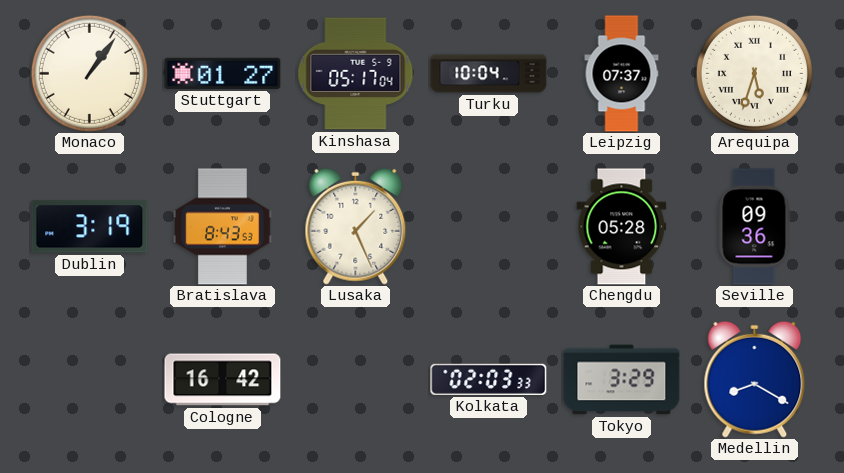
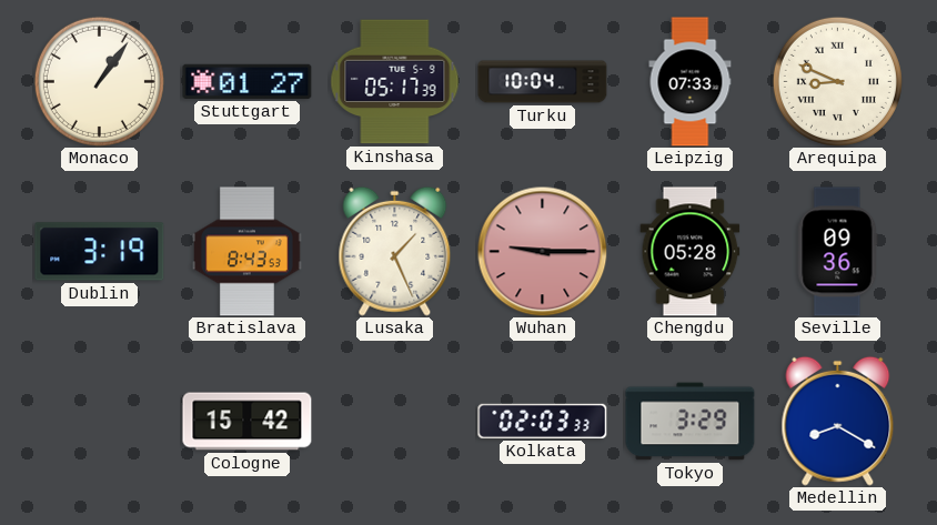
Kinshasa: 05:17:04 -> 05:17:39
Leipzig: 07:37 -> 07:33
Arequipa: 5:33 -> 8:49
Wuhan: none -> 9:15
Cologne: 16:42 -> 15:42
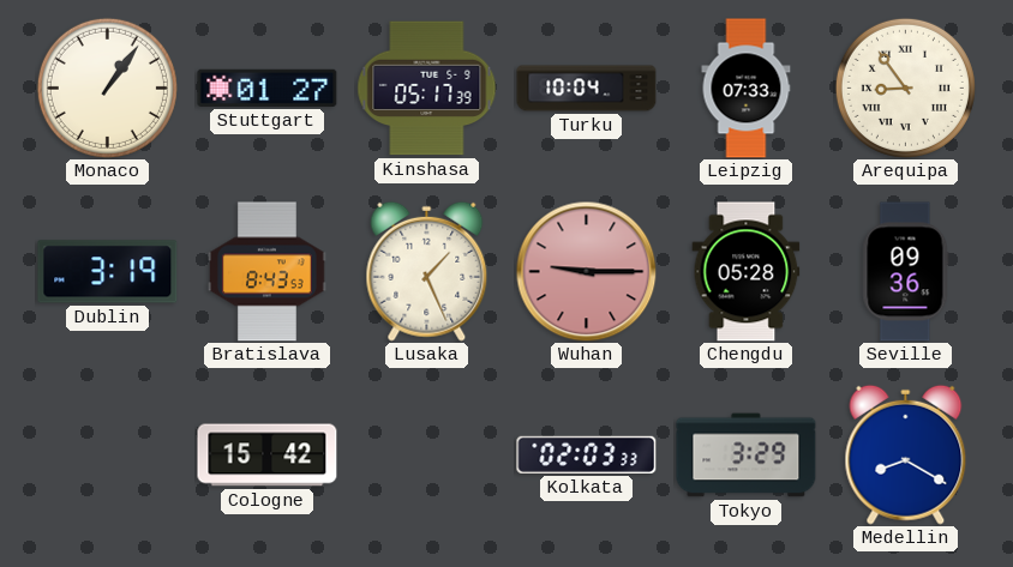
Arequipa: 8:49 -> 8:54
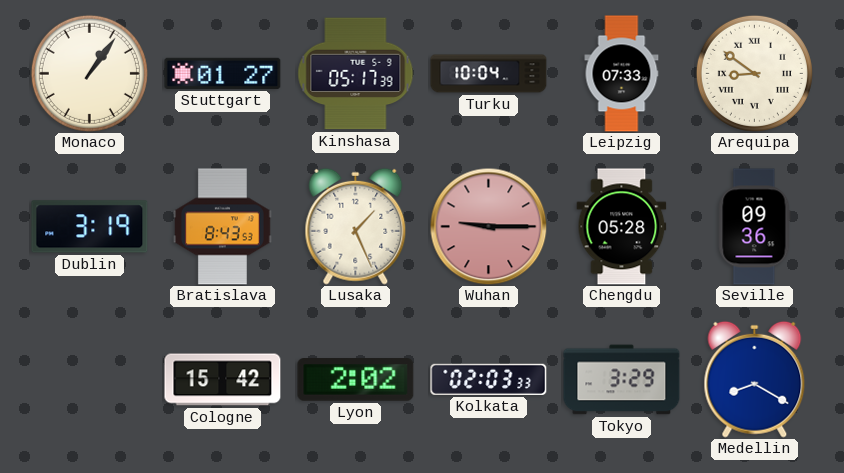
Arequipa: 8:54 -> 8:51
Lyon: none -> 2:02
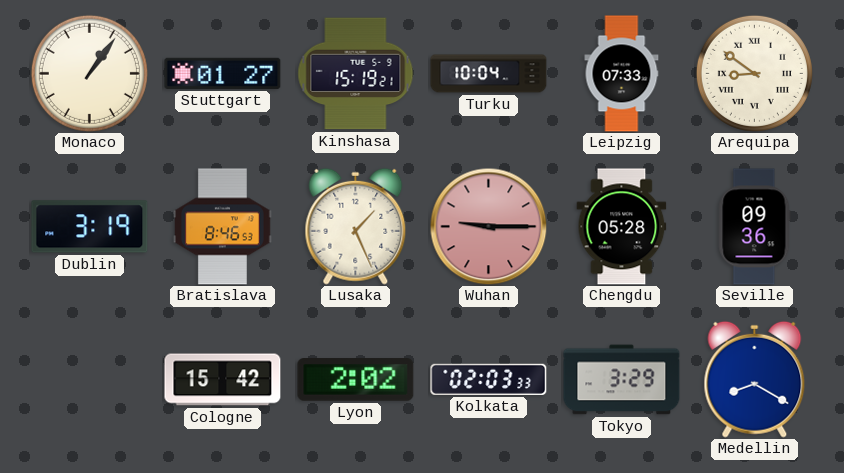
Kinshasa: 05:17 -> 15:19
Bratislava: 8:43 -> 8:46
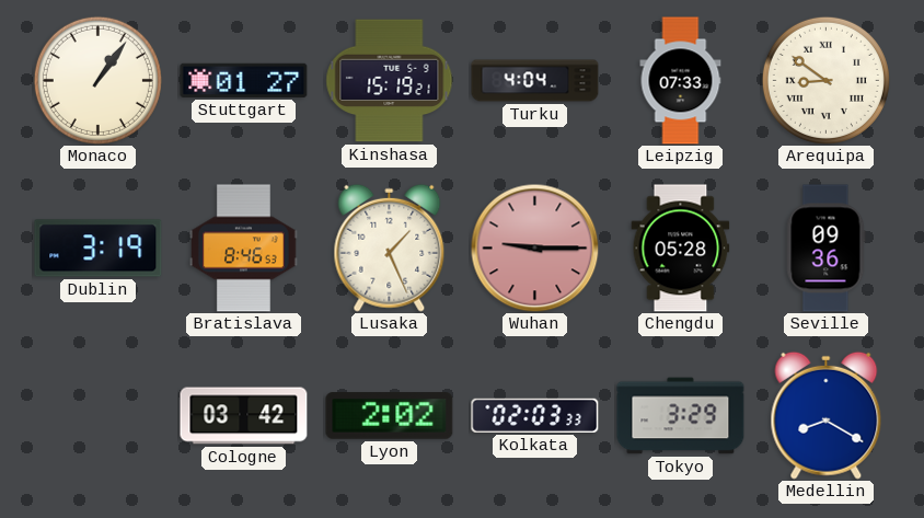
Turku: 10:04 -> 4:04
Cologne: 15:42 -> 03:42
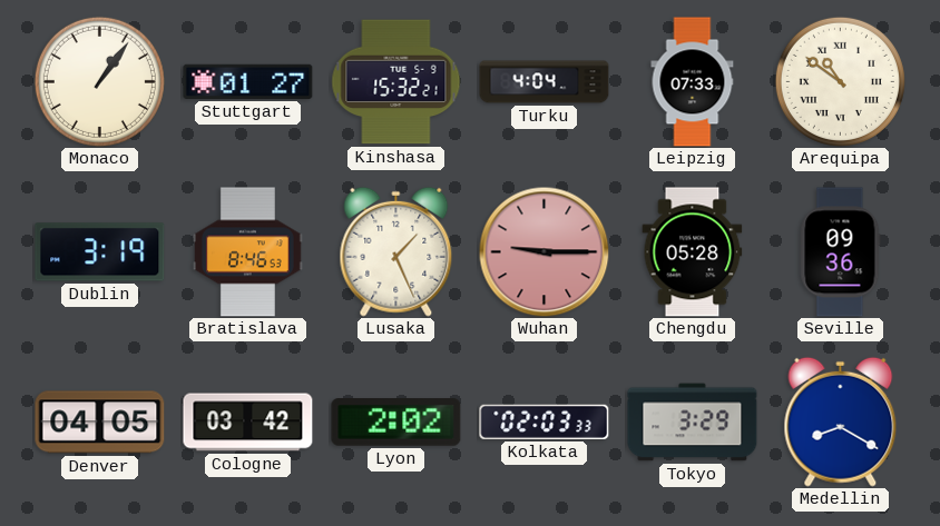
Kinshasa: 15:19 -> 15:32
Arequipa: 8:51 -> 10:51
Denver: none -> 04:05
